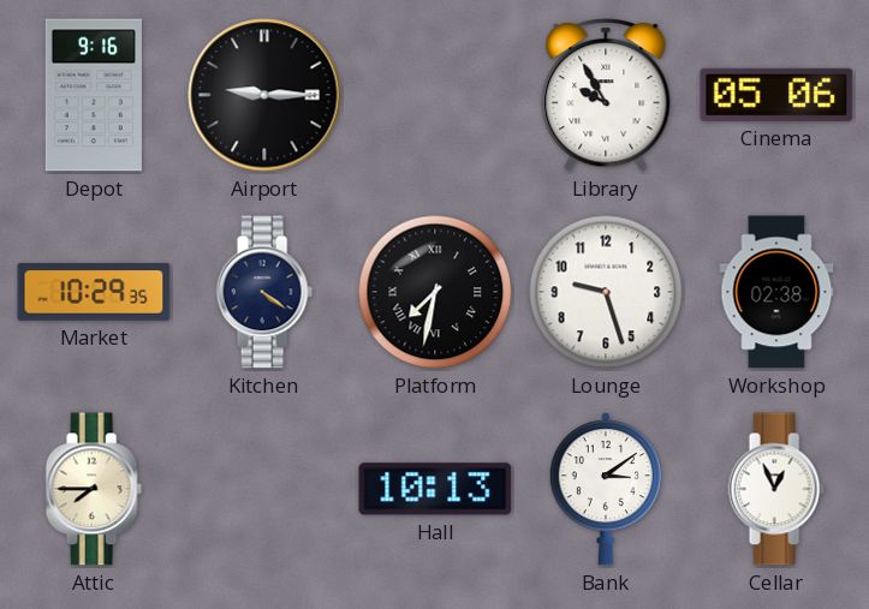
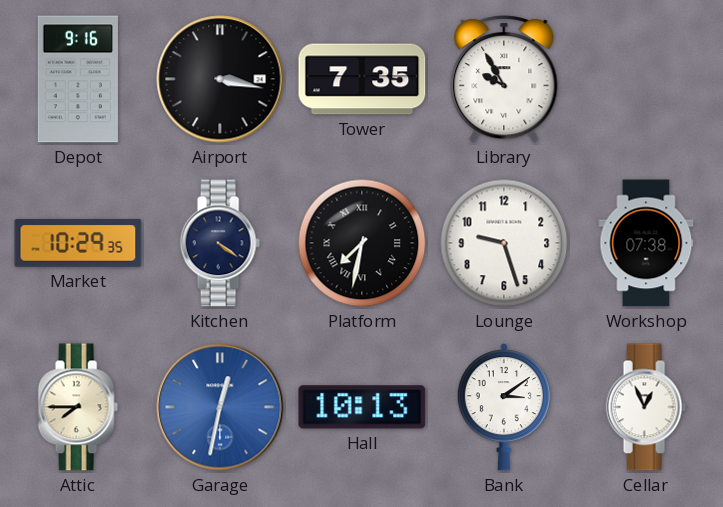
Airport: 9:15 -> 3:17
Tower: none -> 7:35
Cinema: 05:06 -> none
Workshop: 02:38 -> 07:38
Garage: none -> 12:32
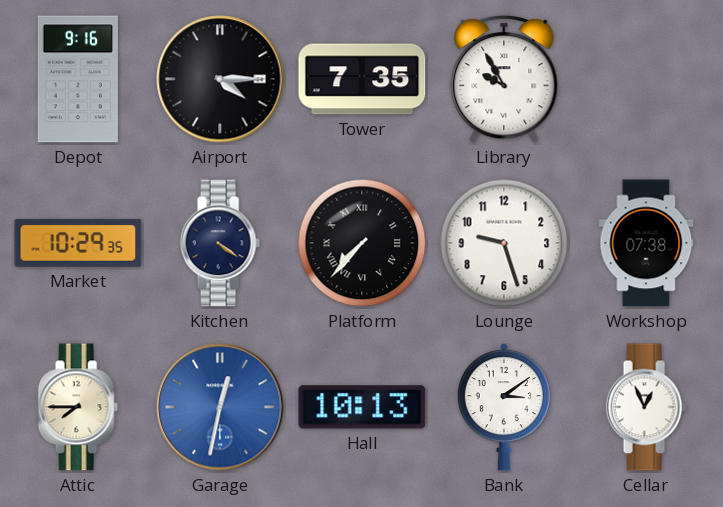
Airport: 3:17 -> 4:15
Platform: 7:32 -> 7:37
